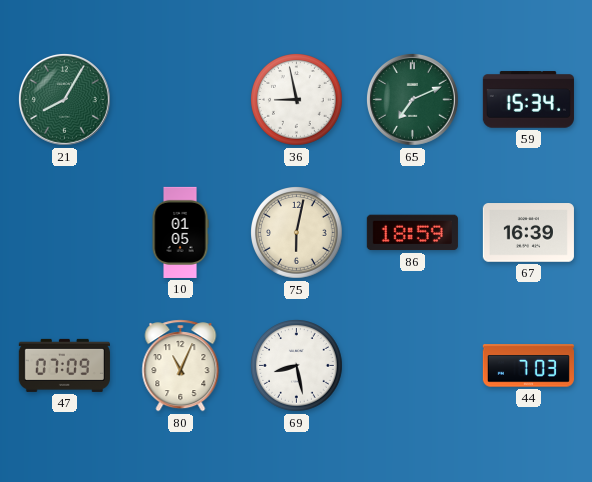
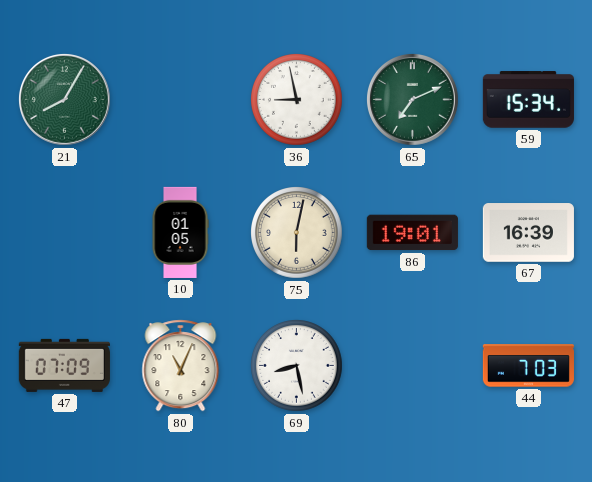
86: 18:59 -> 19:01
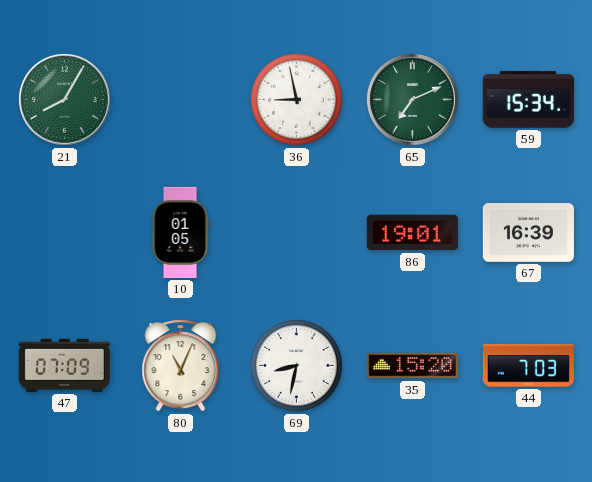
75: 6:02 -> none
69: 8:28 -> 8:32
35: none -> 15:20
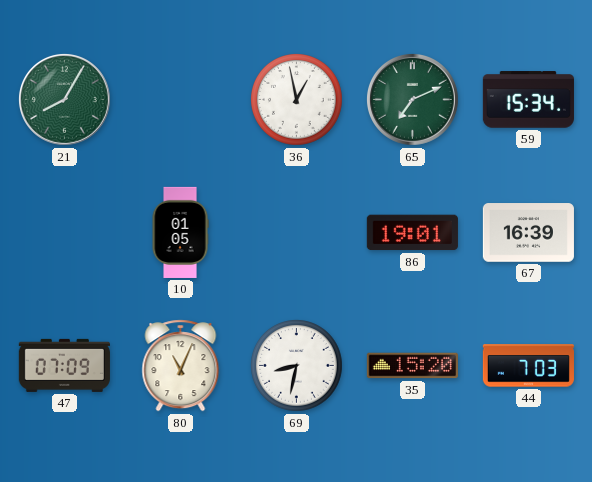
36: 8:58 -> 12:58
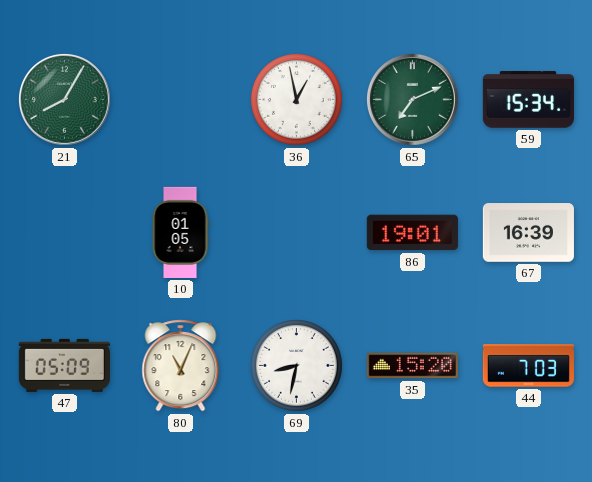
47: 07:09 -> 05:09
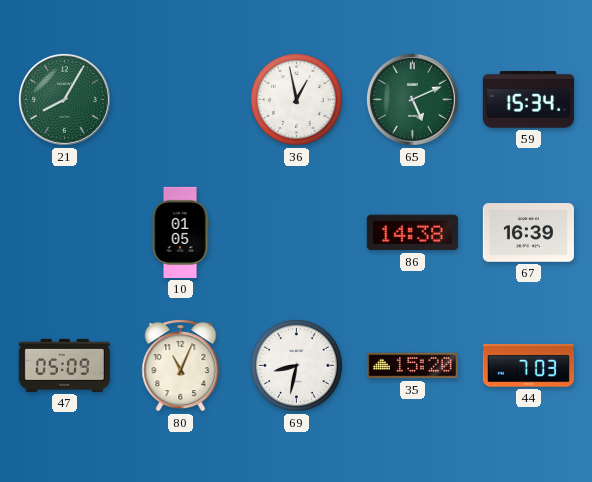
65: 7:11 -> 5:11
86: 19:01 -> 14:38
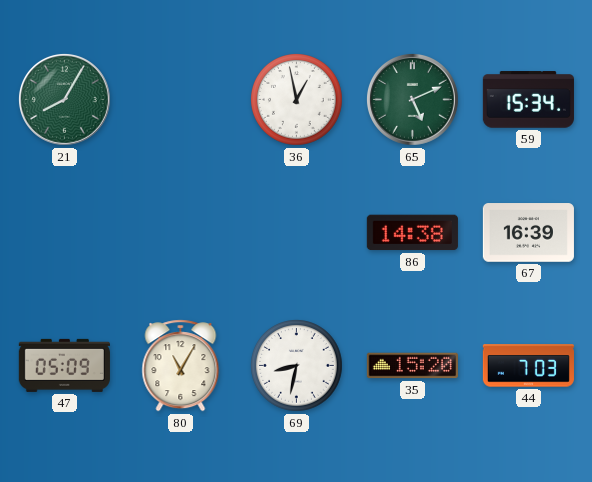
10: 01:05 -> none
80: 11:04 -> 11:05
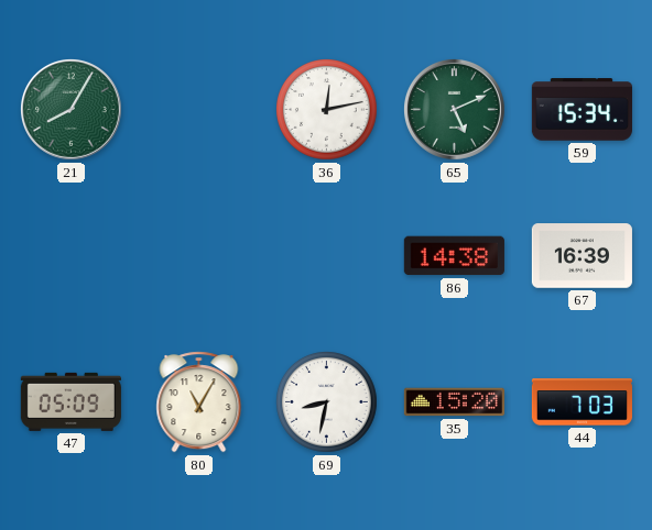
36: 12:58 -> 12:13
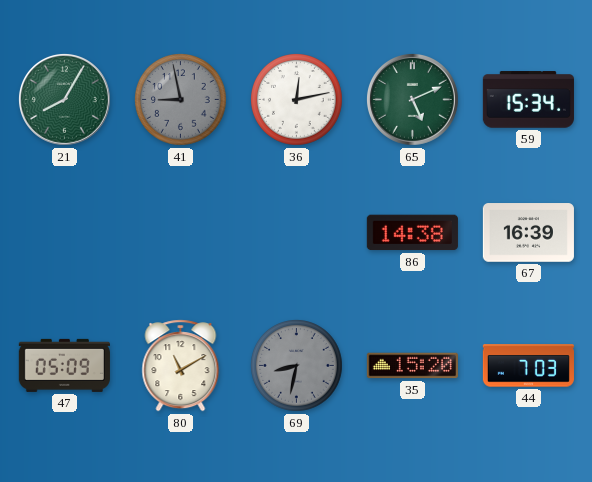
41: none -> 8:58
80: 11:05 -> 11:10
69 dial: white -> grey
